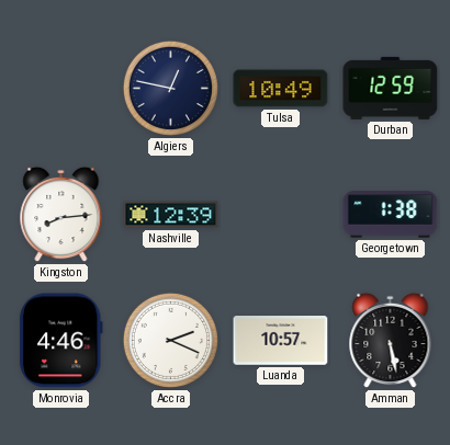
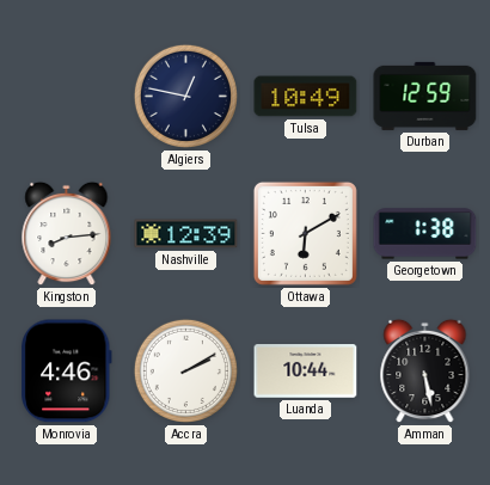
Ottawa: none -> 6:10
Accra: 2:19 -> 2:10
Luanda: 10:57 -> 10:44
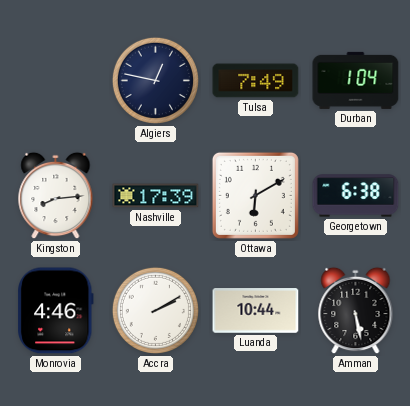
Tulsa: 10:49 -> 7:49
Durban: 12:59 -> 1:04
Nashville: 12:39 -> 17:39
Georgetown: 1:38 -> 6:38
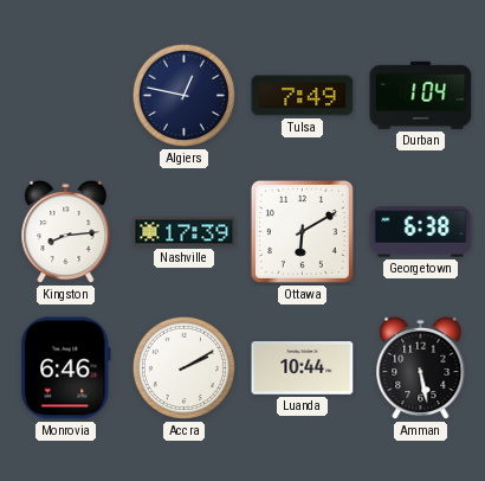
Monrovia: 4:46 -> 6:46
